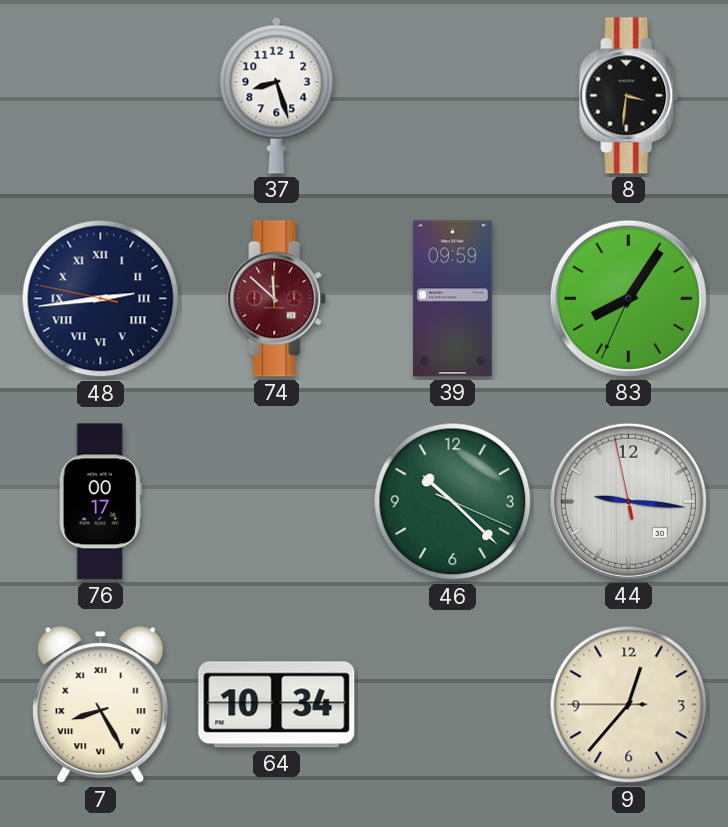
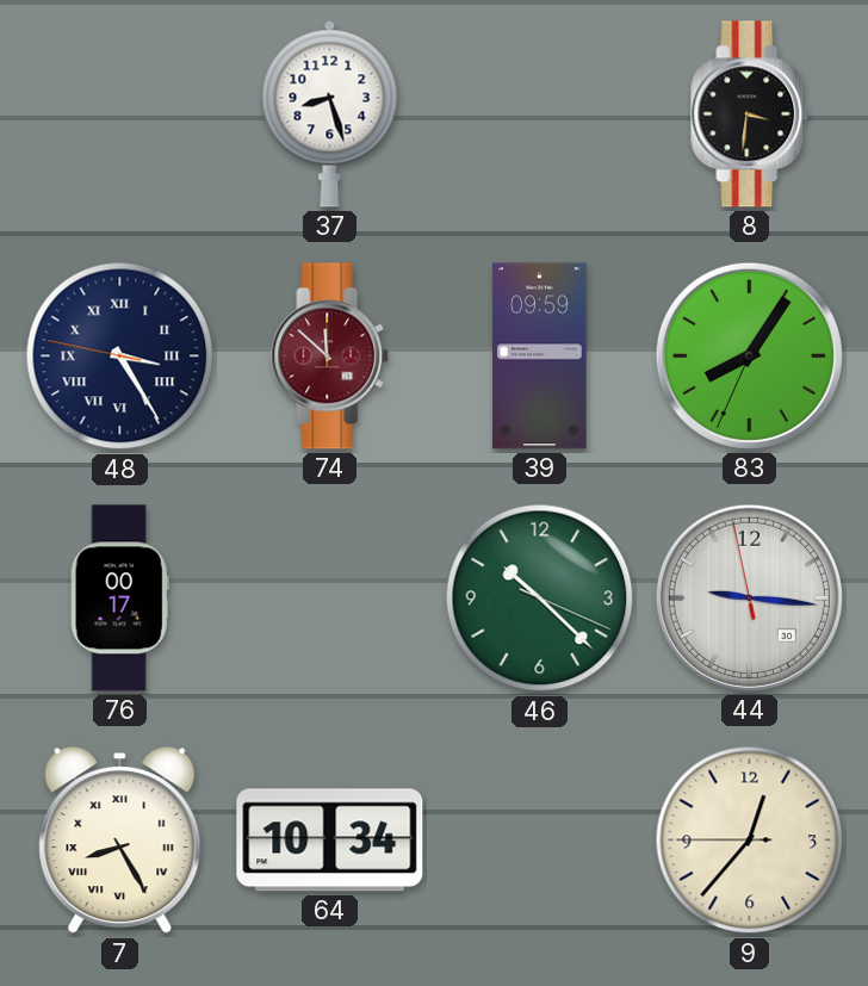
48: 2:43 -> 3:24
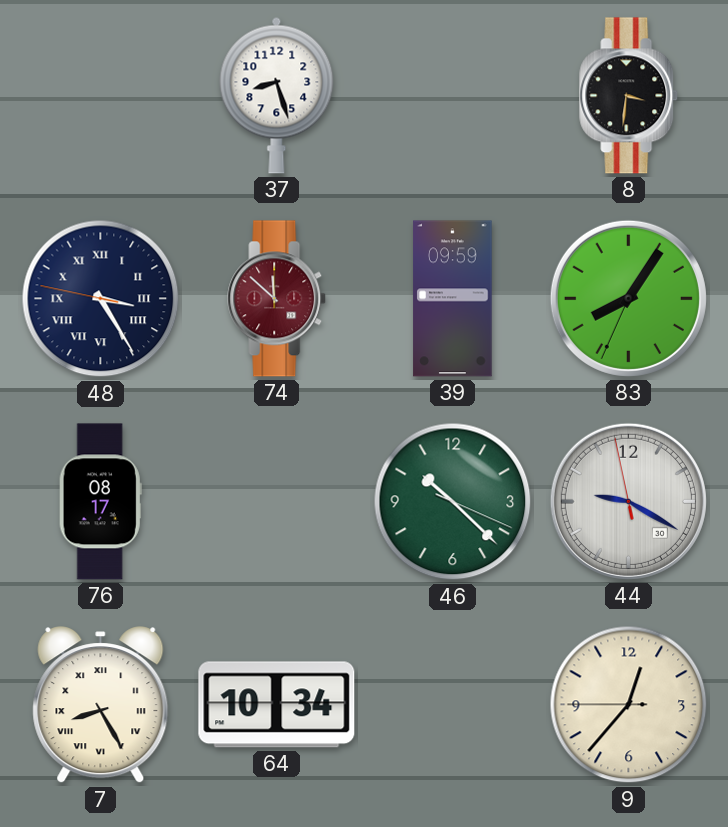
76: 00:17 -> 08:17
44: 9:15 -> 9:19
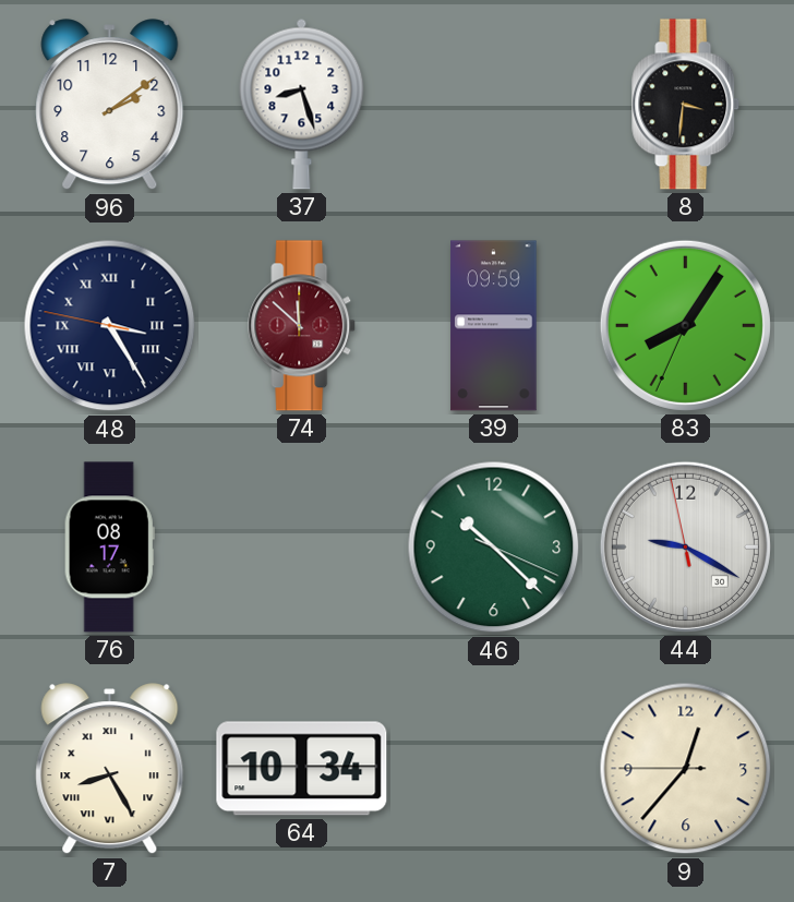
96: none -> 2:09
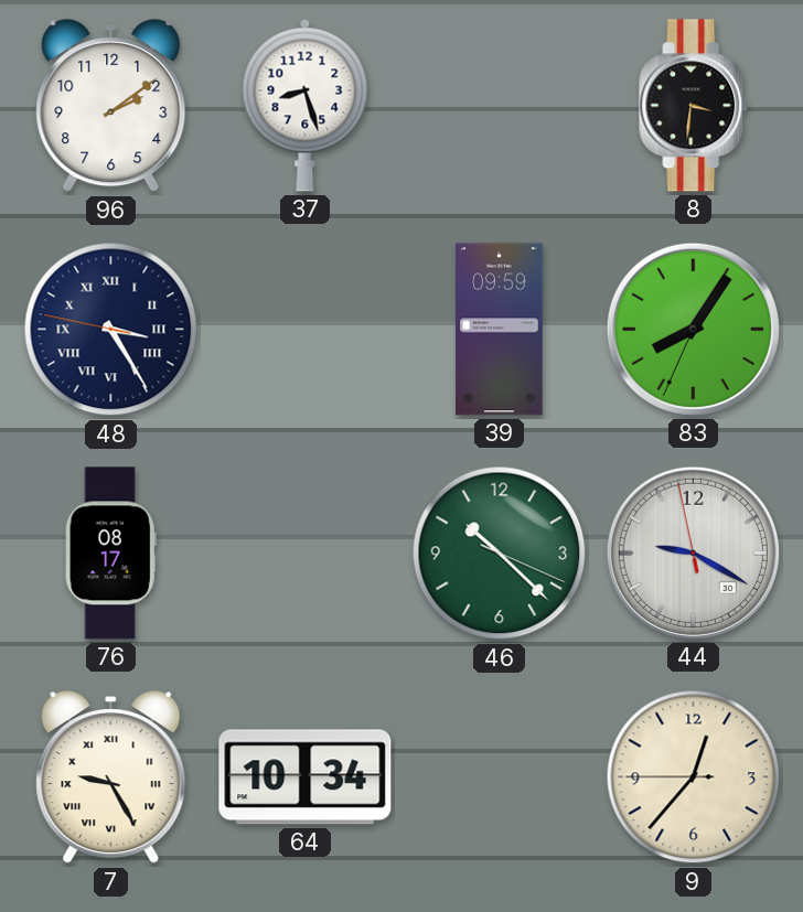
74: 11:52 -> none
7: 8:25 -> 9:25
